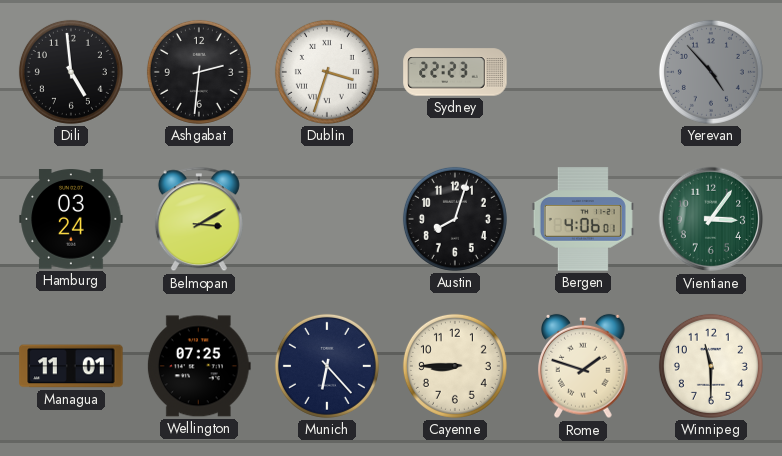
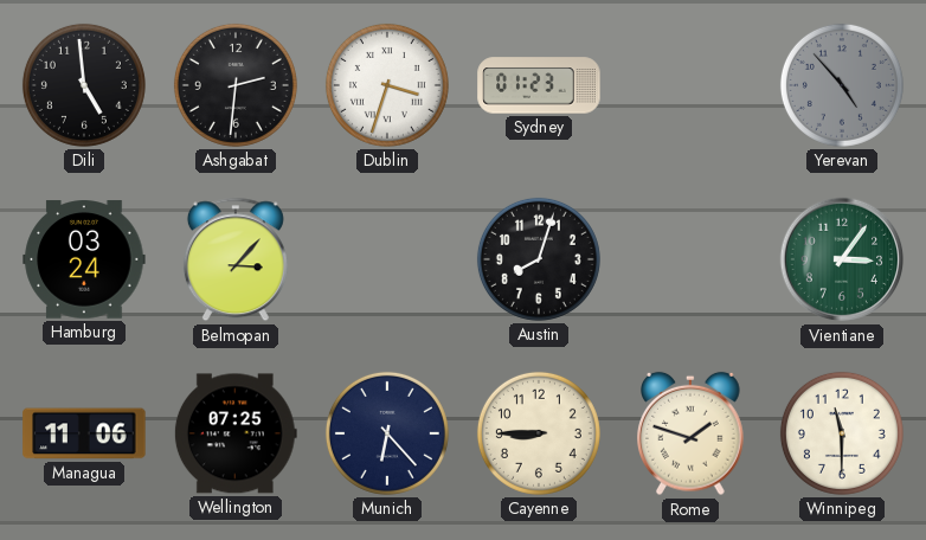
Sydney: 22:23 -> 01:23
Belmopan: 3:10 -> 3:07
Bergen: 4:06 -> none
Managua: 11:01 -> 11:06
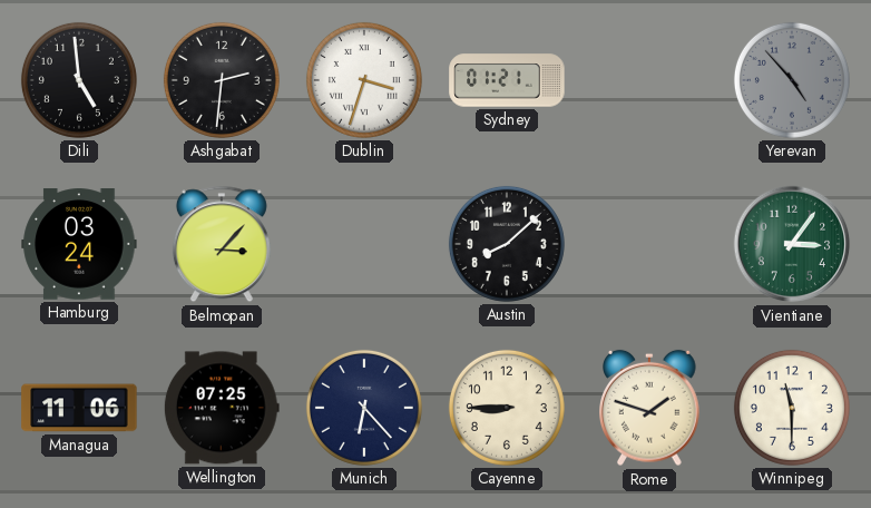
Sydney: 01:23 -> 01:21
Austin: 8:03 -> 8:08
